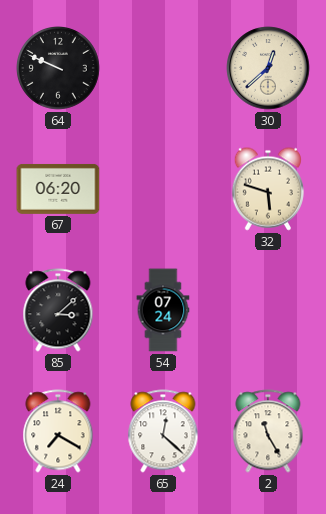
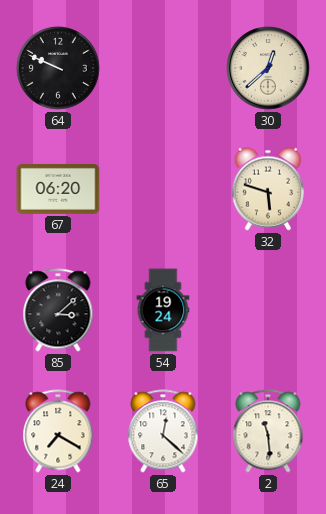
54: 07:24 -> 19:24
2: 11:25 -> 11:29
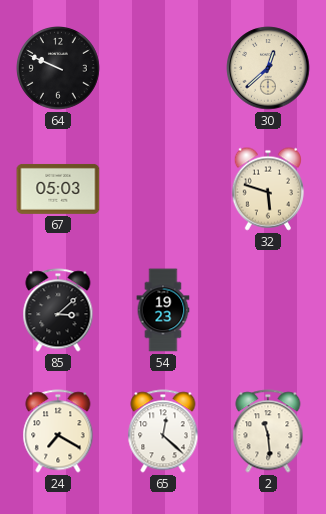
67: 06:20 -> 05:03
54: 19:24 -> 19:23
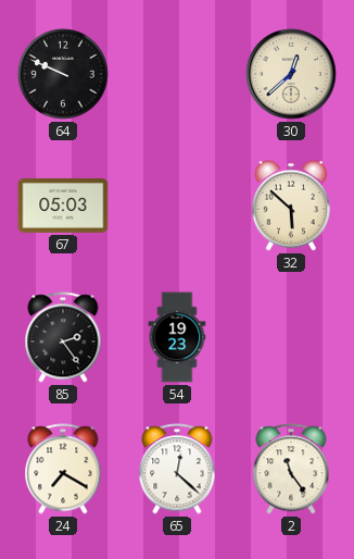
32: 5:48 -> 5:52
85: 3:08 -> 2:24
2: 11:29 -> 11:24
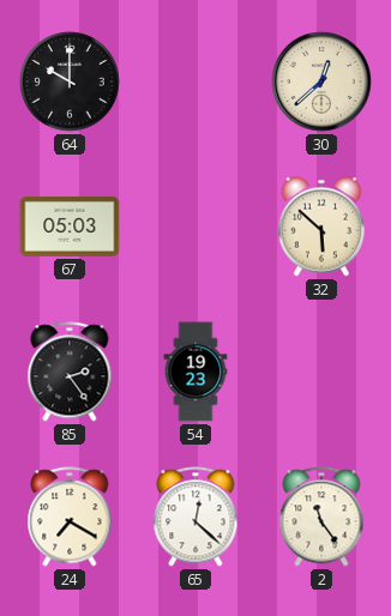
64: 9:49 -> 10:00
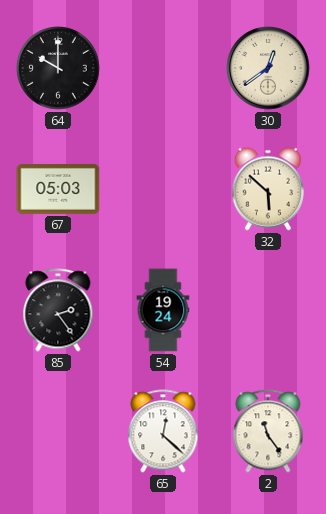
30: 12:38 -> 12:39
54: 19:23 -> 19:24
24: 7:20 -> none
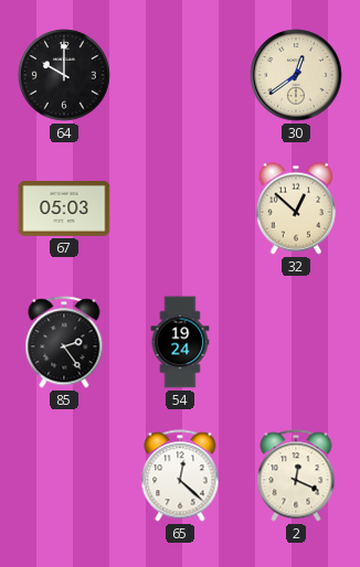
32: 5:52 -> 12:52
2: 11:24 -> 12:19
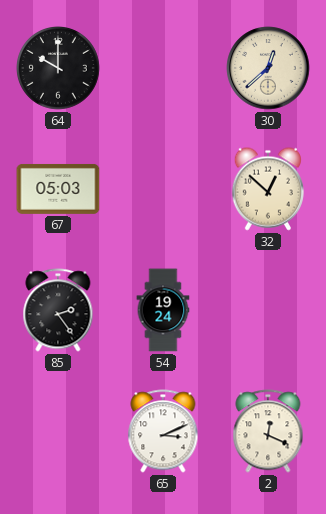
30: 12:39 -> 12:38
65: 12:22 -> 3:11
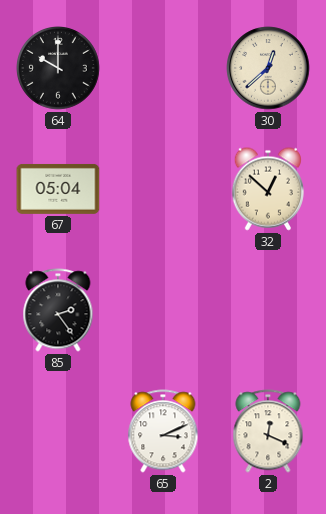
67: 05:03 -> 05:04
54: 19:24 -> none
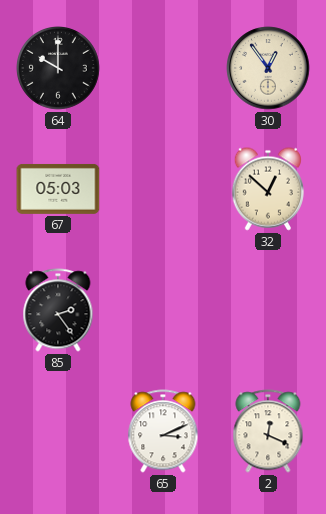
30: 12:38 -> 12:54
67: 05:04 -> 05:03
